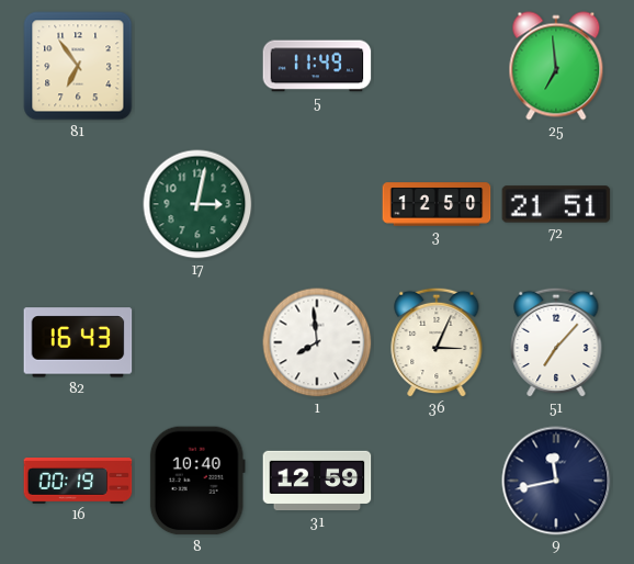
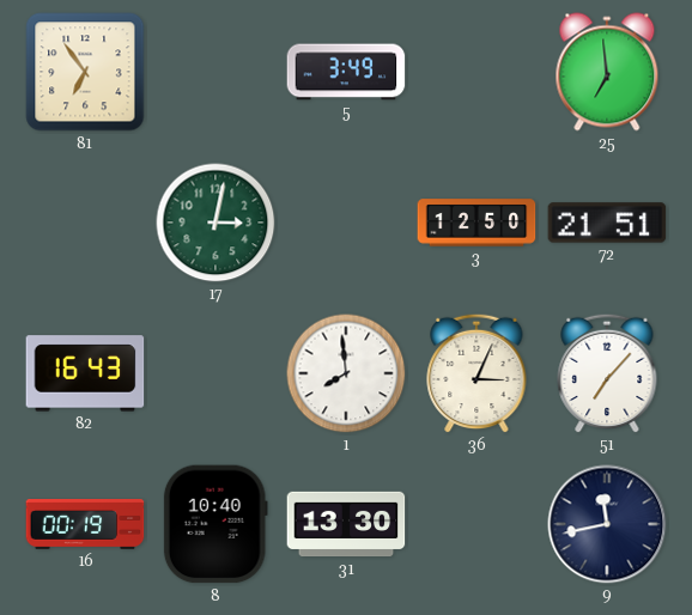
5: 11:49 -> 3:49
31: 12:59 -> 13:30
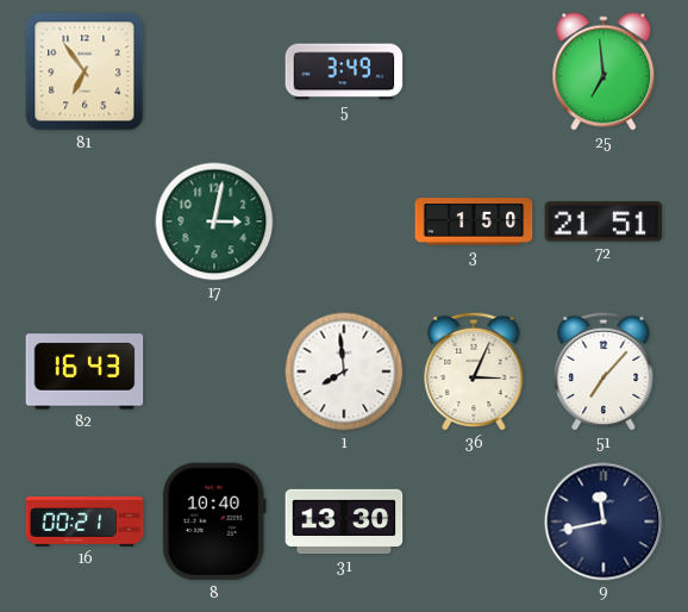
3: 12:50 -> 1:50
16: 00:19 -> 00:21
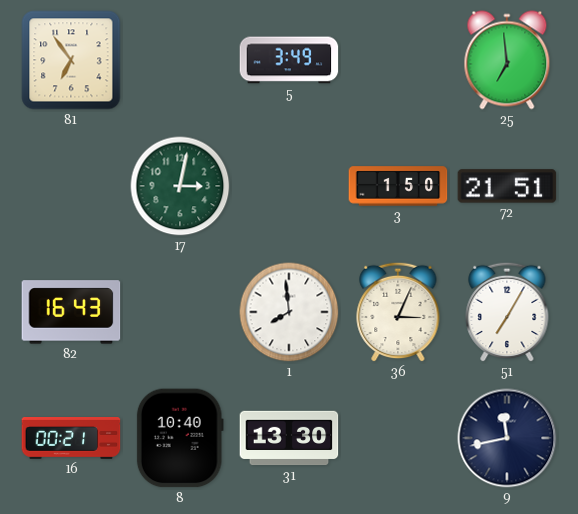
51: 7:07 -> 7:05
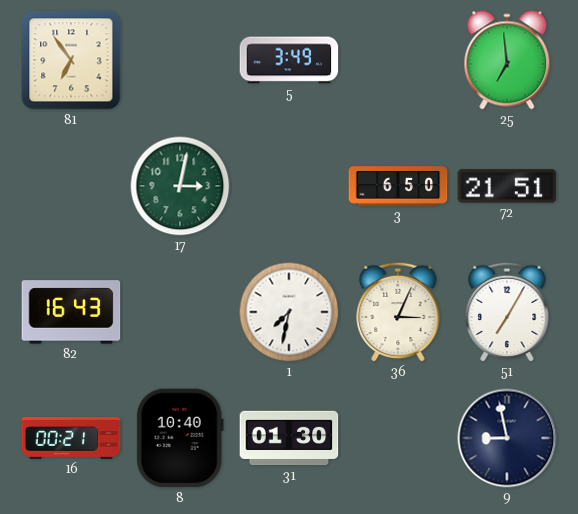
3: 1:50 -> 6:50
1: 7:59 -> 7:32
31: 13:30 -> 01:30
9: 11:43 -> 8:58
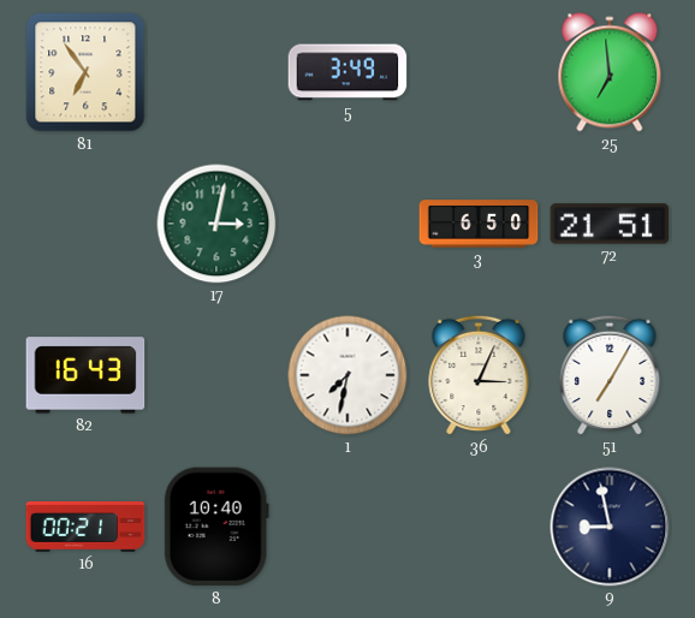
31: 01:30 -> none
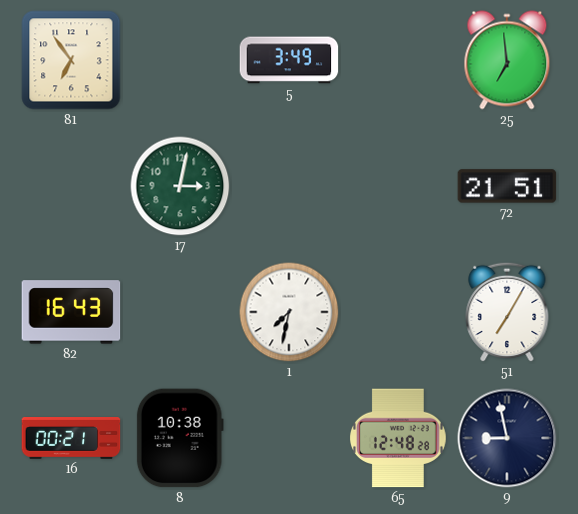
3: 6:50 -> none
36: 3:04 -> none
8: 10:40 -> 10:38
65: none -> 12:48
